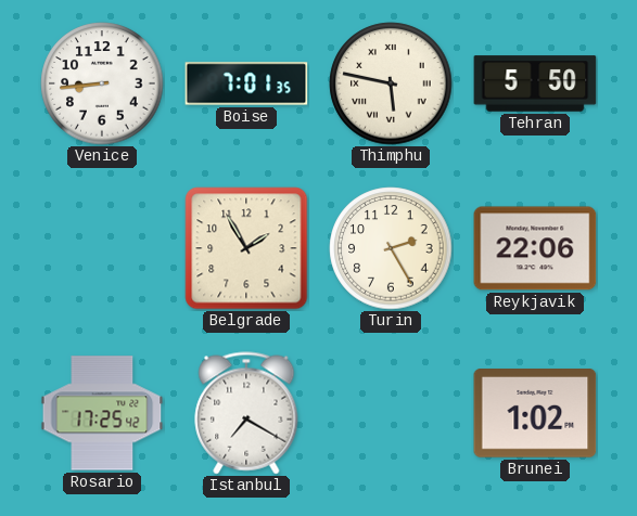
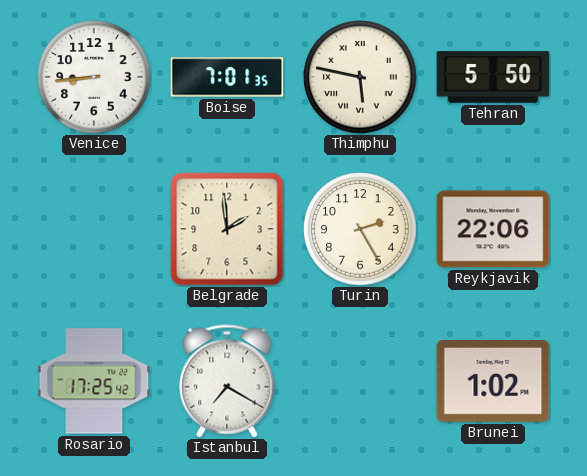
Belgrade: 1:55 -> 1:59
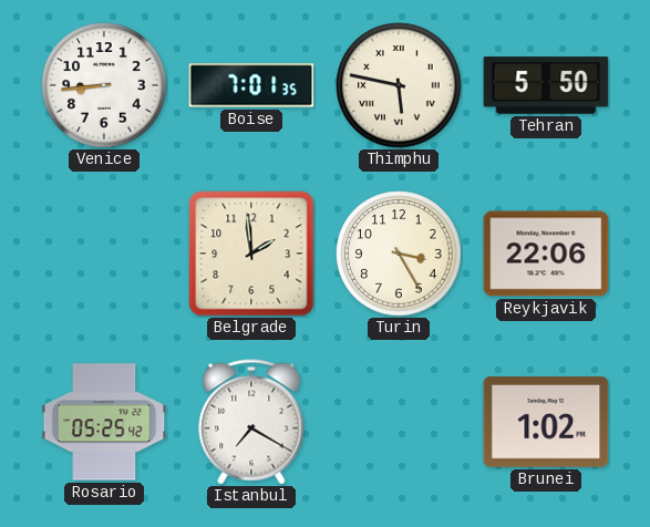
Turin: 2:25 -> 3:25
Rosario: 17:25 -> 05:25
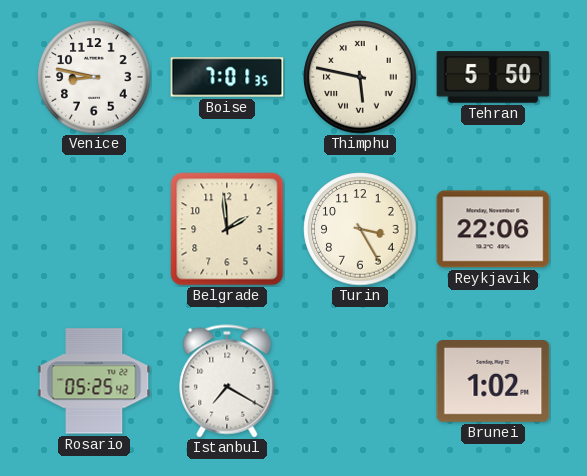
Venice: 8:44 -> 8:47
